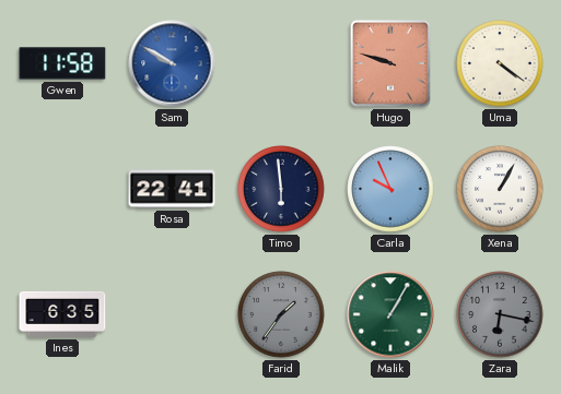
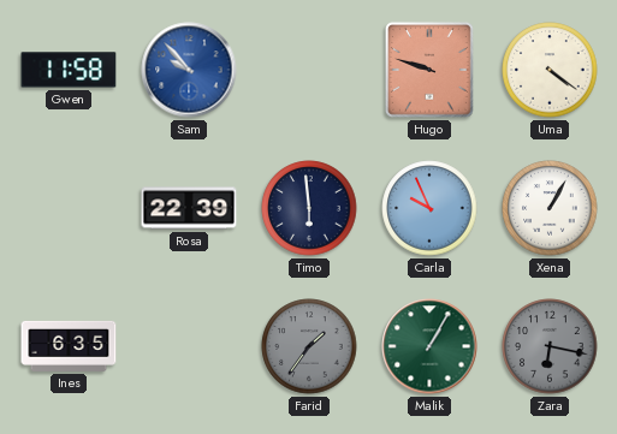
Sam: 9:50 -> 9:53
Rosa: 22:41 -> 22:39
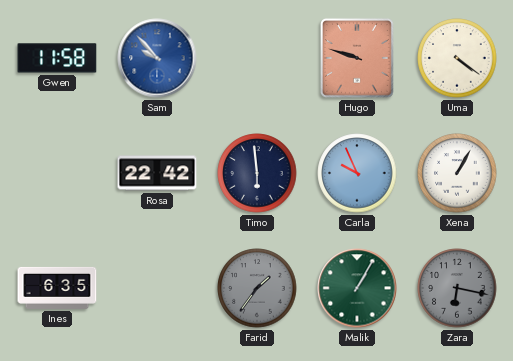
Rosa: 22:39 -> 22:42
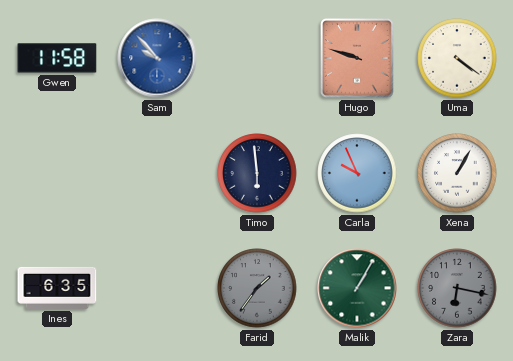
Rosa: 22:42 -> none
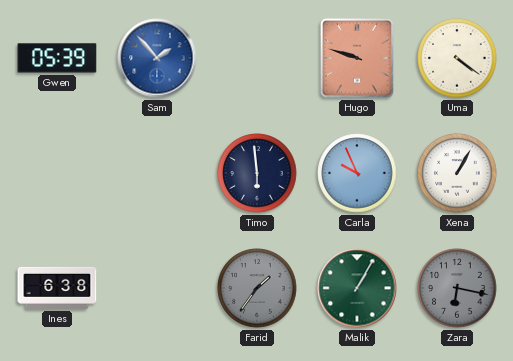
Gwen: 11:58 -> 05:39
Sam: 9:53 -> 1:53
Ines: 6:35 -> 6:38
